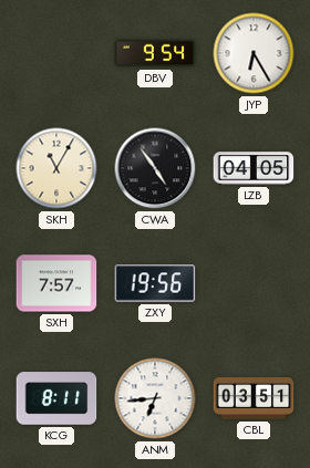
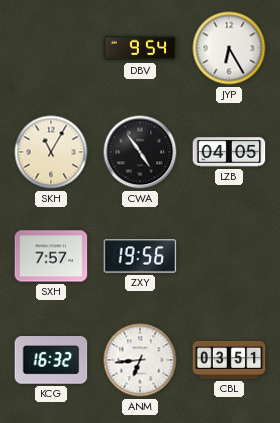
KCG: 8:11 -> 16:32
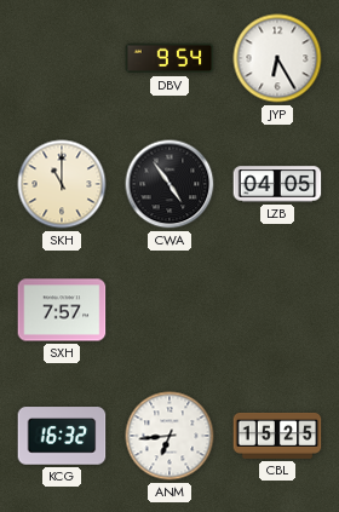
SKH: 11:05 -> 11:00
ZXY: 19:56 -> none
CBL: 03:51 -> 15:25
